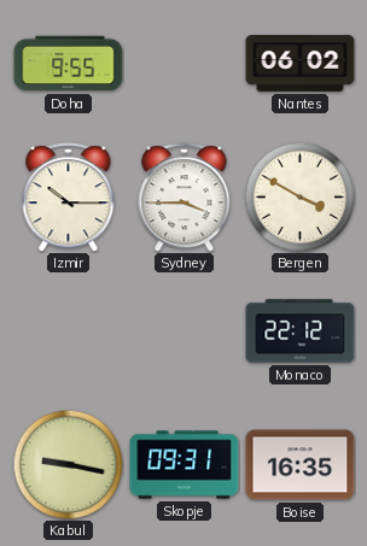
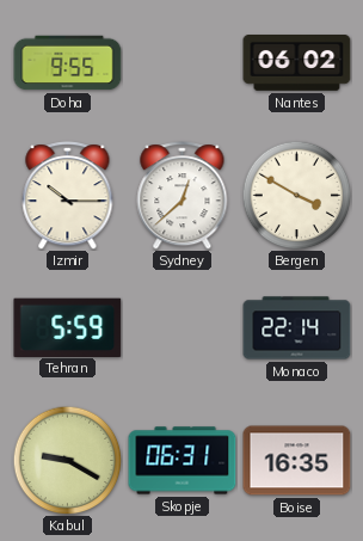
Sydney: 3:45 -> 12:38
Tehran: none -> 5:59
Monaco: 22:12 -> 22:14
Kabul: 9:17 -> 9:20
Skopje: 09:31 -> 06:31
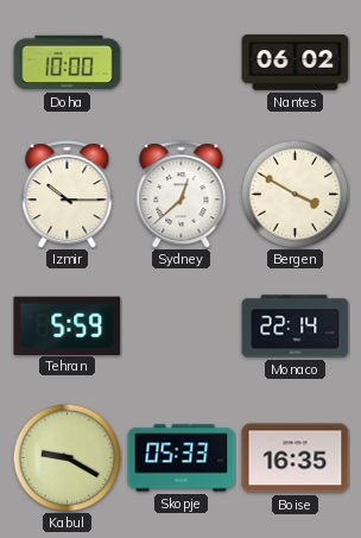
Doha: 9:55 -> 10:00
Skopje: 06:31 -> 05:33
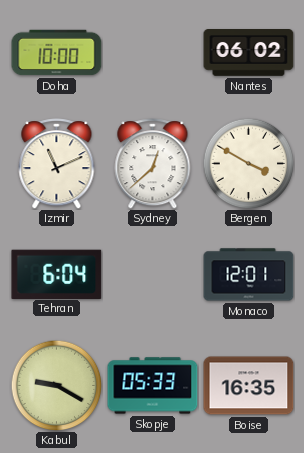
Izmir: 10:15 -> 11:11
Tehran: 5:59 -> 6:04
Monaco: 22:14 -> 12:01
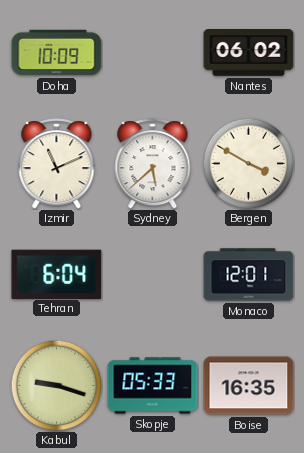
Doha: 10:00 -> 10:09
Sydney: 12:38 -> 5:38
Kabul: 9:20 -> 9:18
